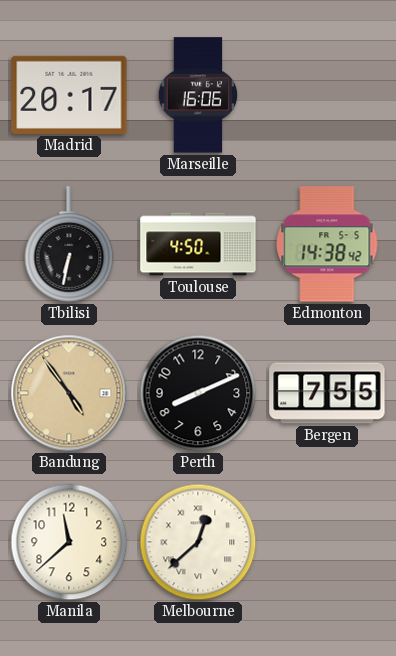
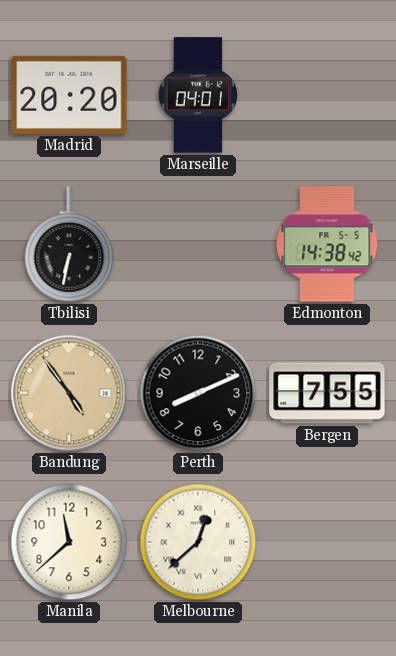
Madrid: 20:17 -> 20:20
Marseille: 16:06 -> 04:01
Toulouse: 4:50 -> none
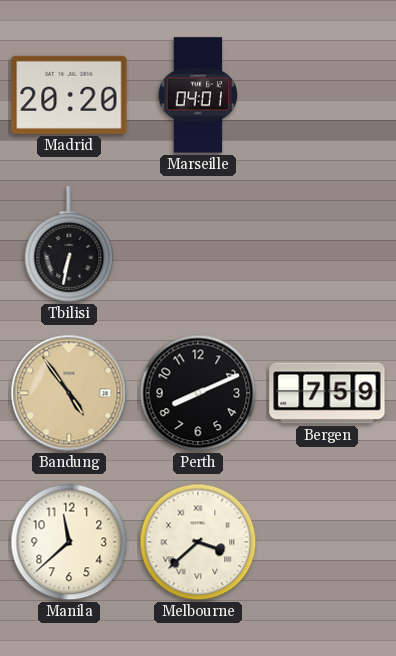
Edmonton: 14:38 -> none
Bergen: 7:55 -> 7:59
Melbourne: 12:38 -> 3:38
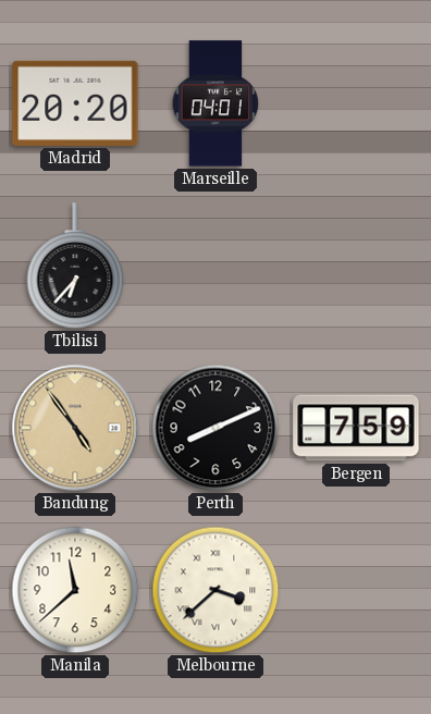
Tbilisi: 6:32 -> 6:37
